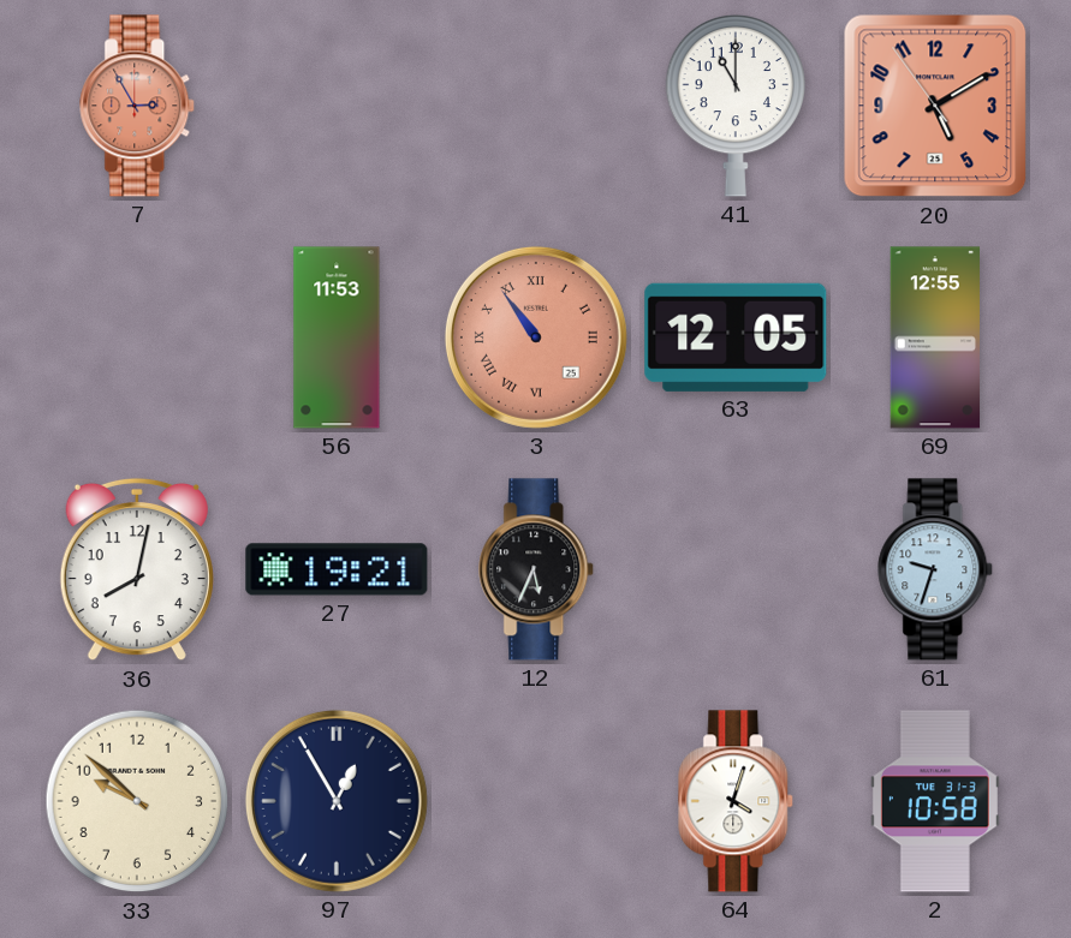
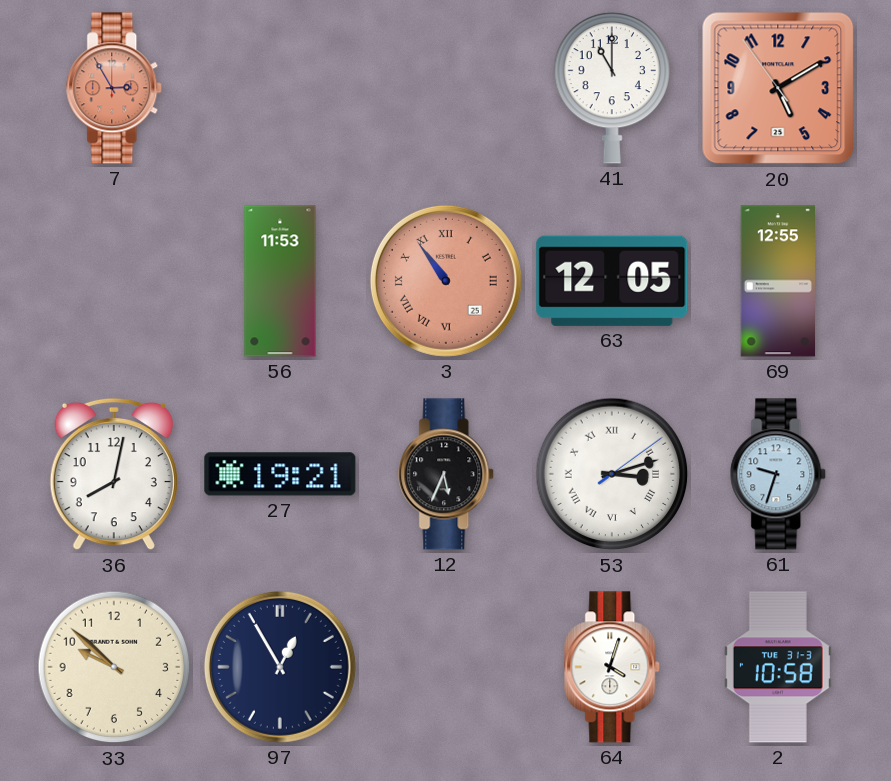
53: none -> 3:12
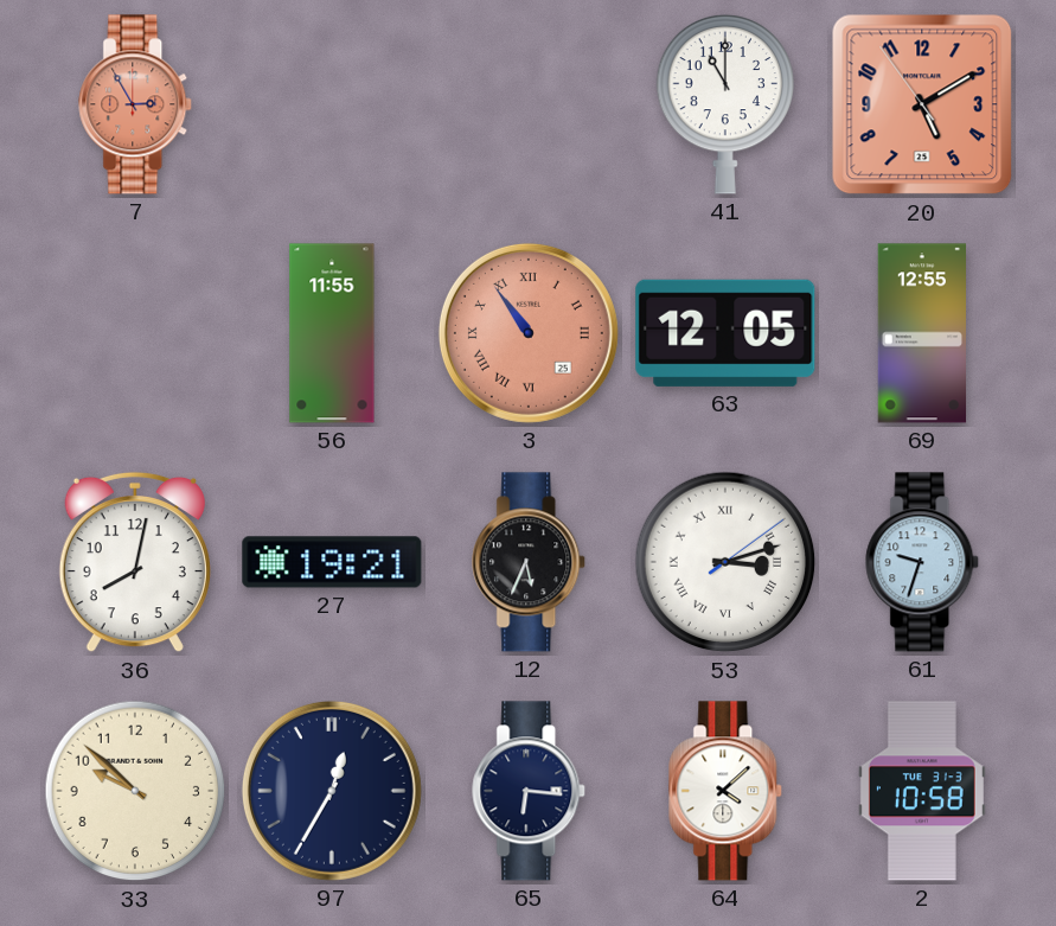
56: 11:53 -> 11:55
97: 12:55 -> 12:35
65: none -> 6:16
64: 4:03 -> 4:08
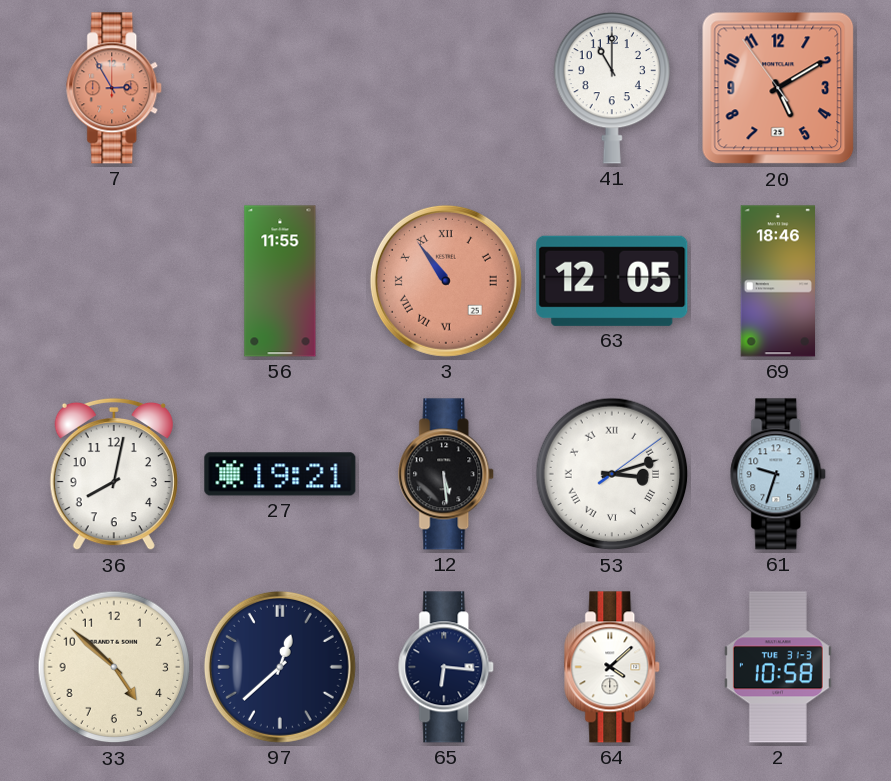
69: 12:55 -> 18:46
12: 5:34 -> 5:29
33: 9:52 -> 4:52
97: 12:35 -> 12:38
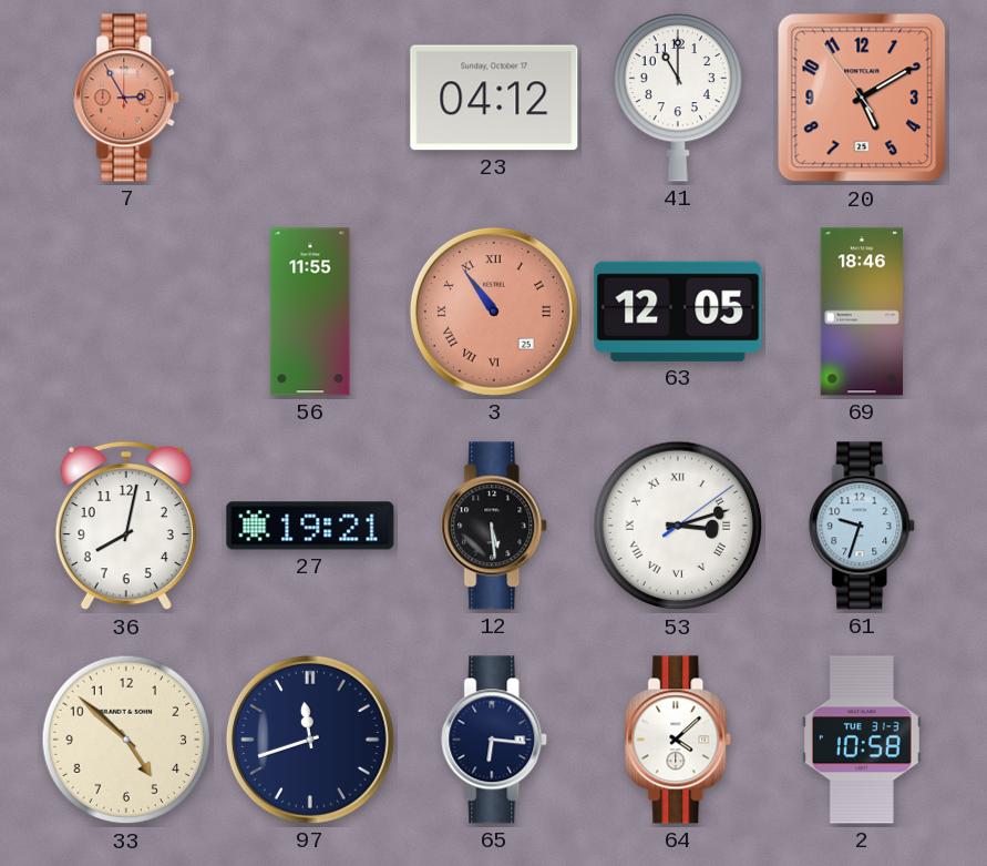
23: none -> 04:12
97: 12:38 -> 11:42
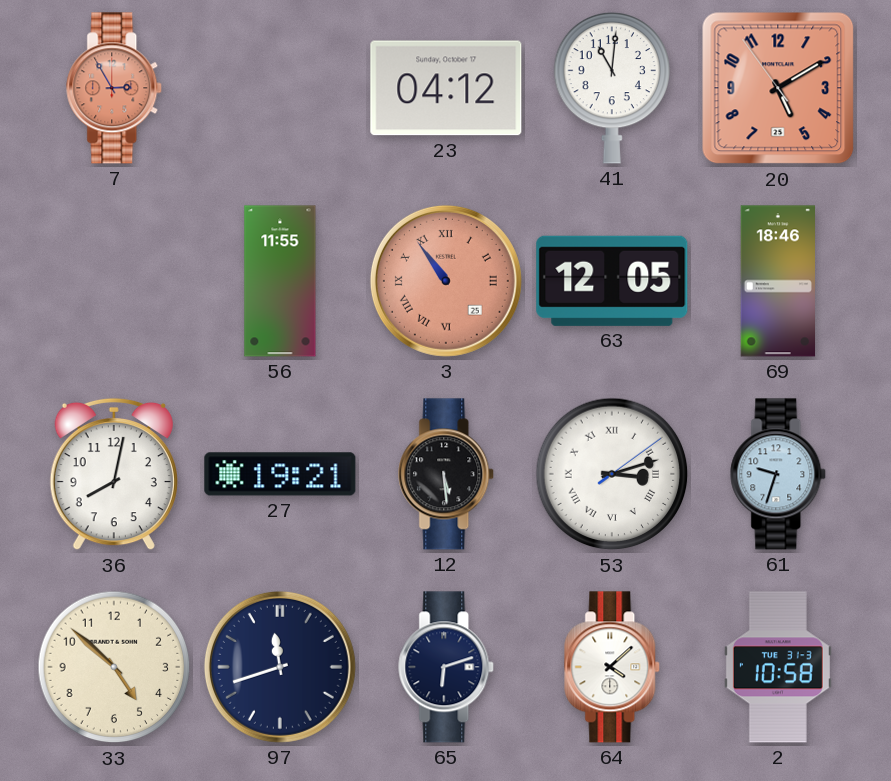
41: 11:00 -> 11:01
65: 6:16 -> 6:12
